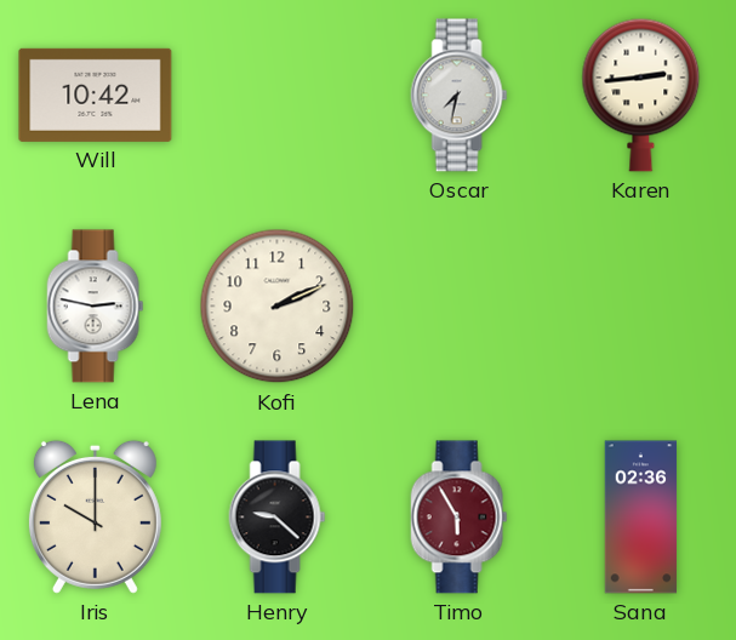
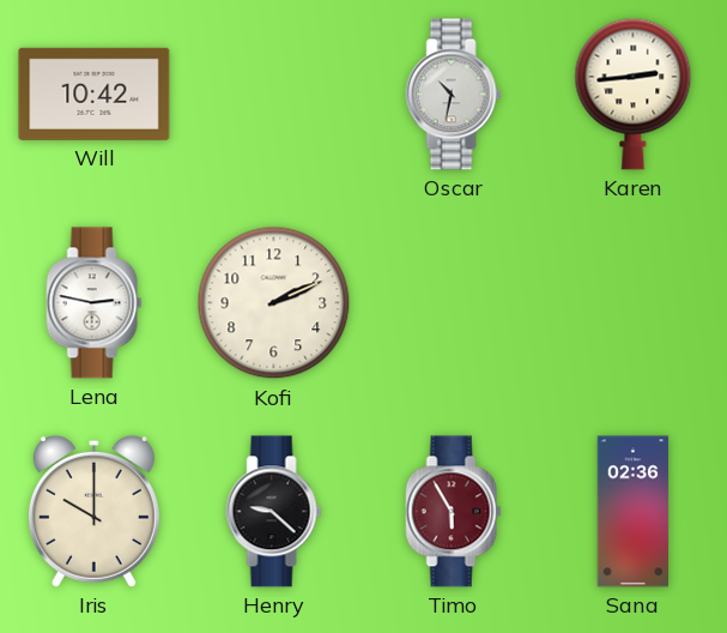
Oscar: 7:32 -> 10:32
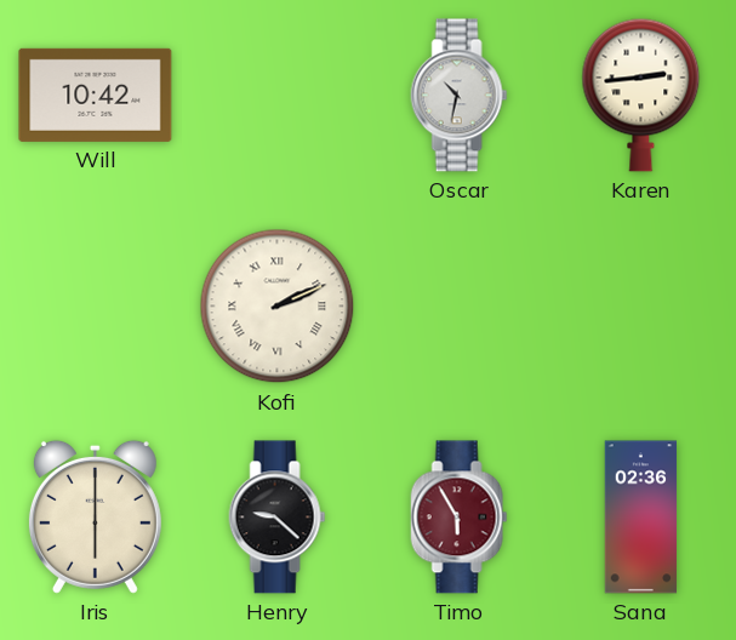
Lena: 2:47 -> none
Kofi numerals: Arabic -> Roman
Iris: 10:00 -> 6:00
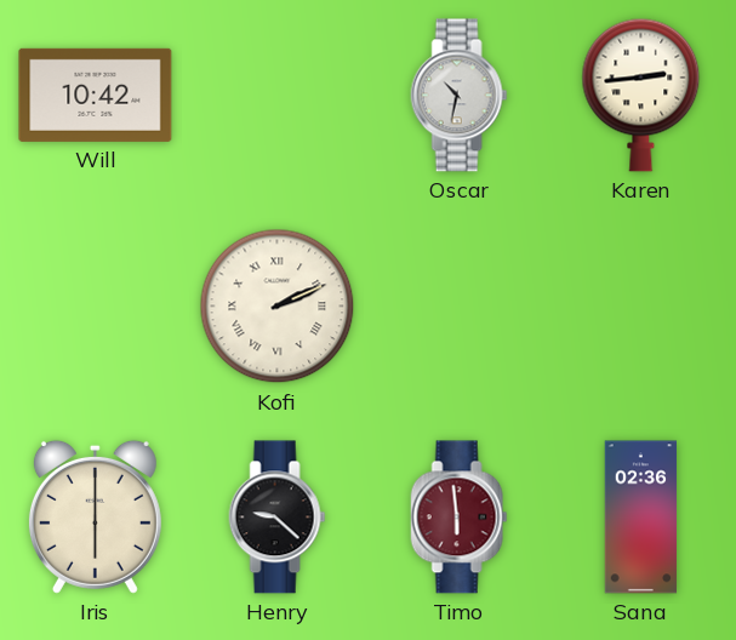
Timo: 5:55 -> 5:59
